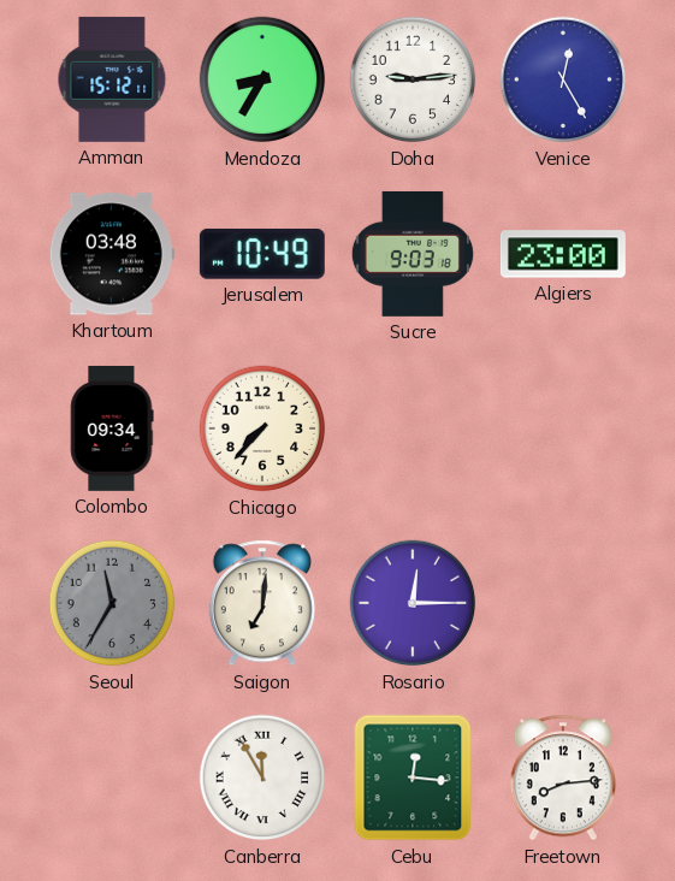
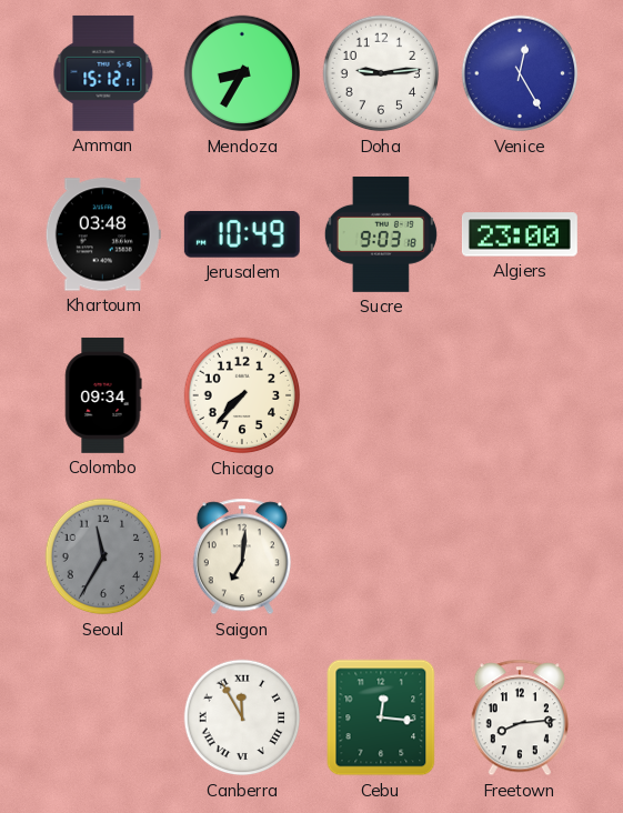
Rosario: 12:15 -> none
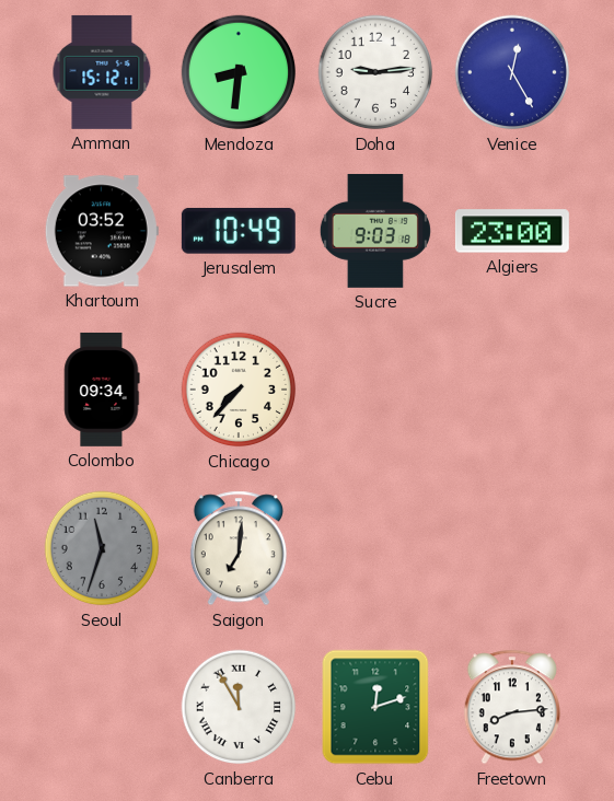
Mendoza: 8:35 -> 8:31
Khartoum: 03:48 -> 03:52
Seoul: 11:35 -> 11:33
Cebu: 12:16 -> 12:12
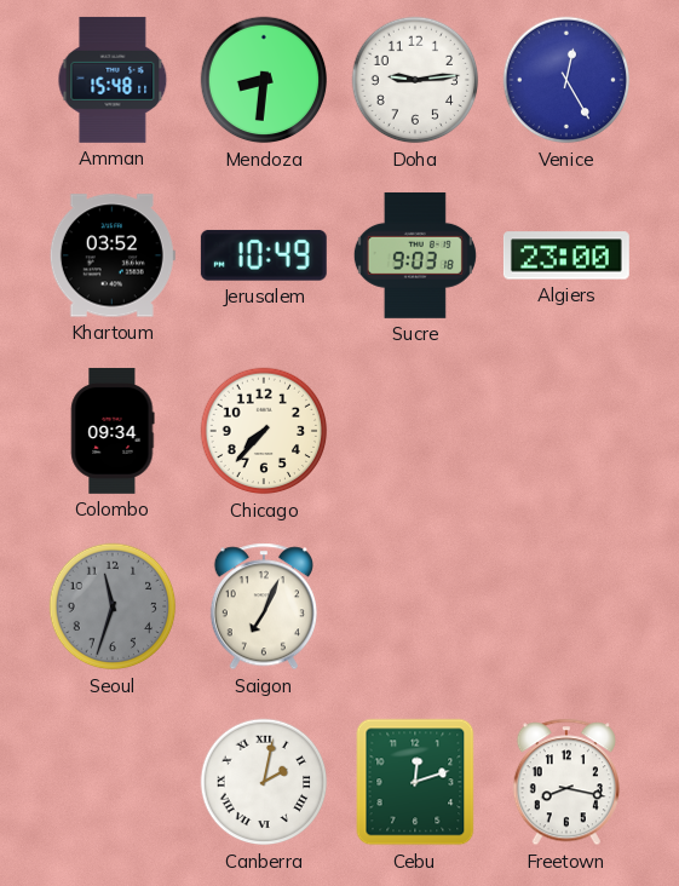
Amman: 15:12 -> 15:48
Saigon: 7:01 -> 7:04
Canberra: 11:55 -> 2:02
Freetown: 8:14 -> 8:17
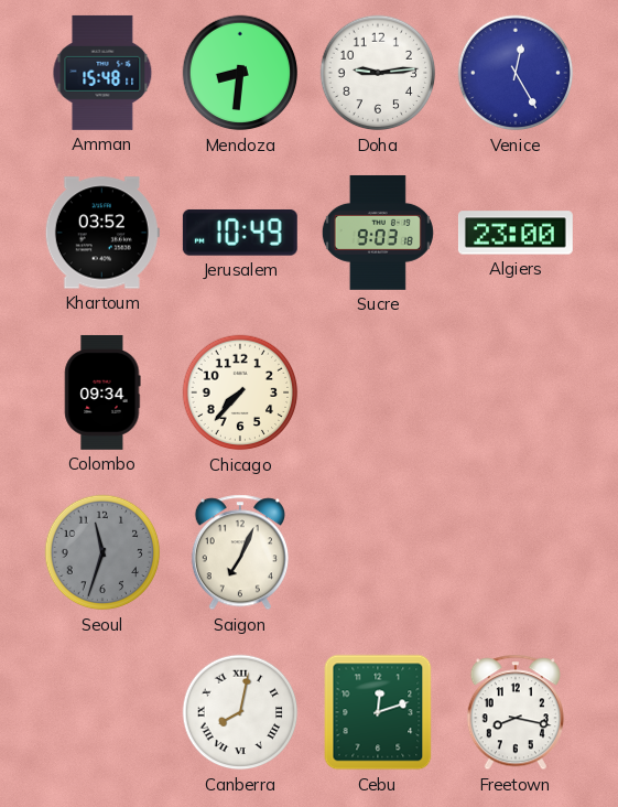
Canberra: 2:02 -> 8:02
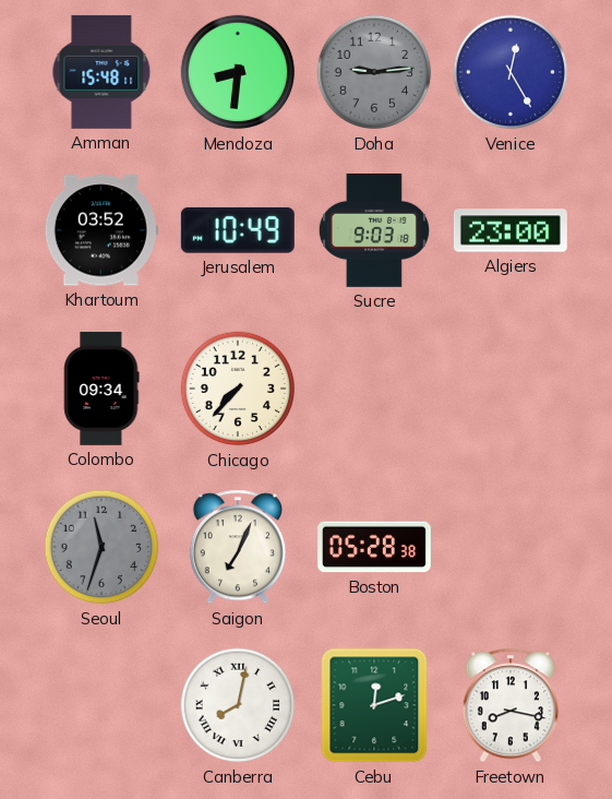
Doha dial: white -> grey
Boston: none -> 05:28
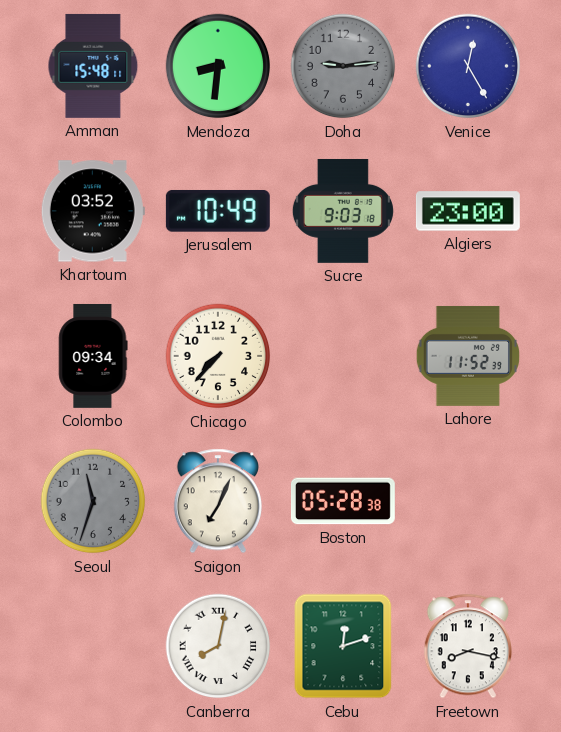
Lahore: none -> 11:52
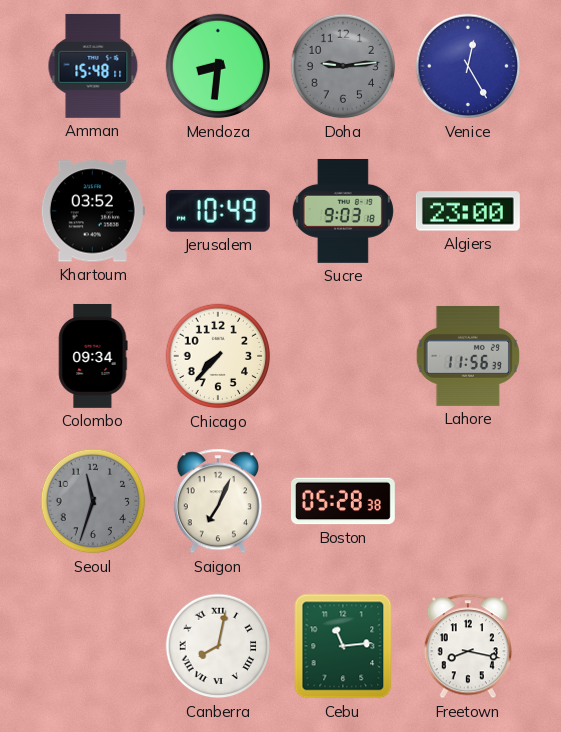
Lahore: 11:52 -> 11:56
Cebu: 12:12 -> 11:14
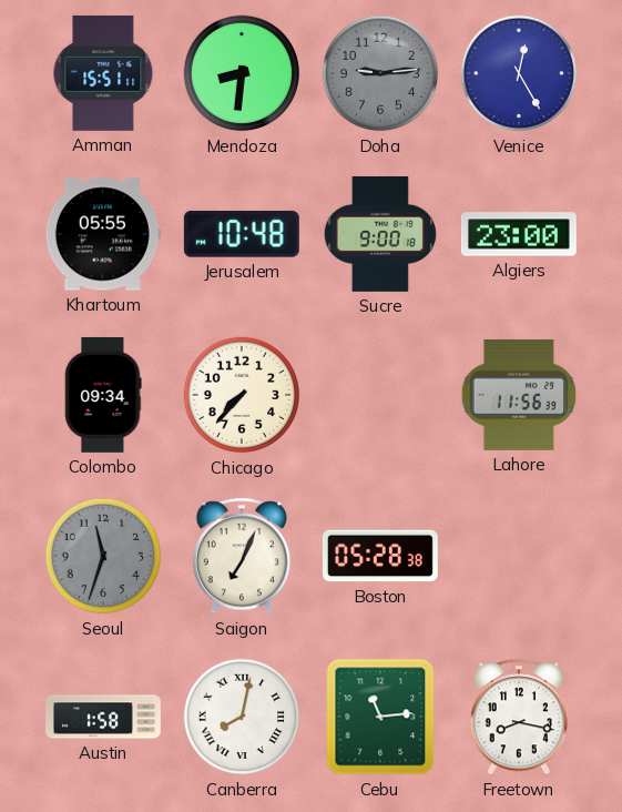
Amman: 15:48 -> 15:51
Khartoum: 03:52 -> 05:55
Jerusalem: 10:49 -> 10:48
Sucre: 9:03 -> 9:00
Austin: none -> 1:58
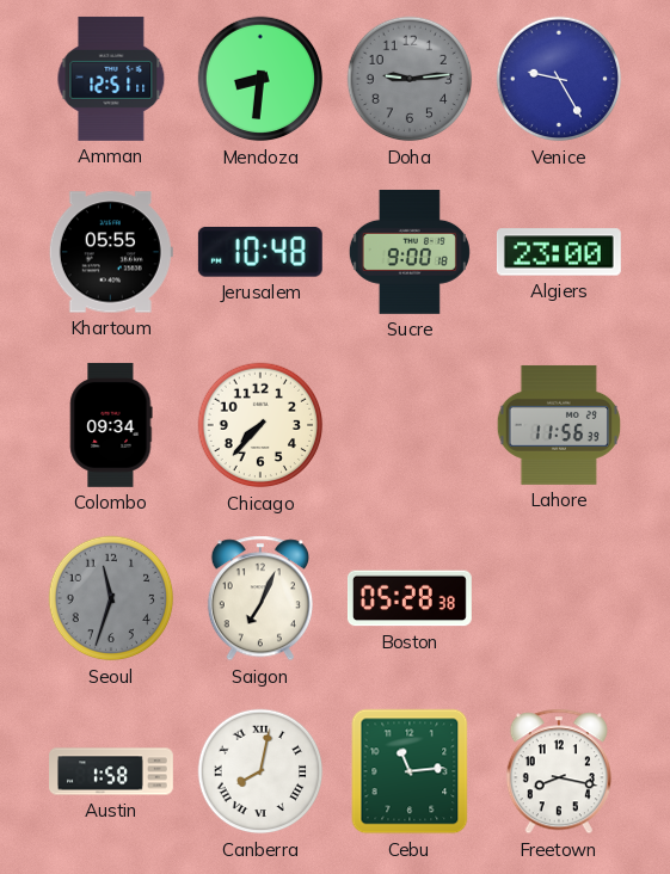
Amman: 15:51 -> 12:51
Venice: 12:25 -> 9:25
